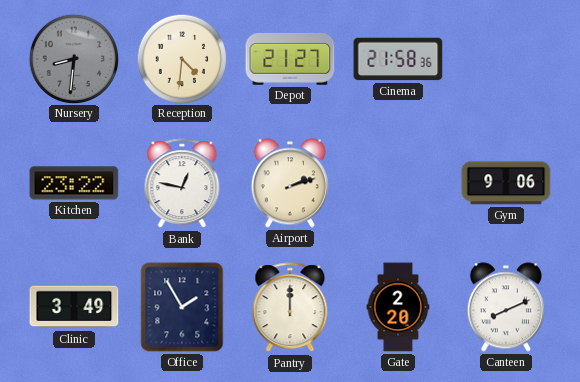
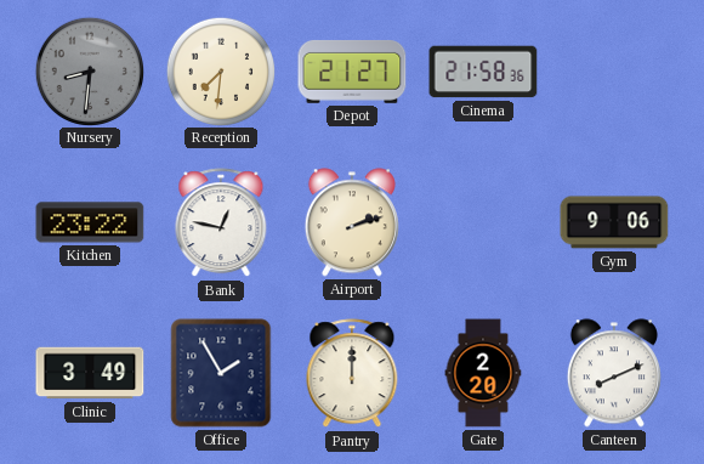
Reception: 4:31 -> 7:31
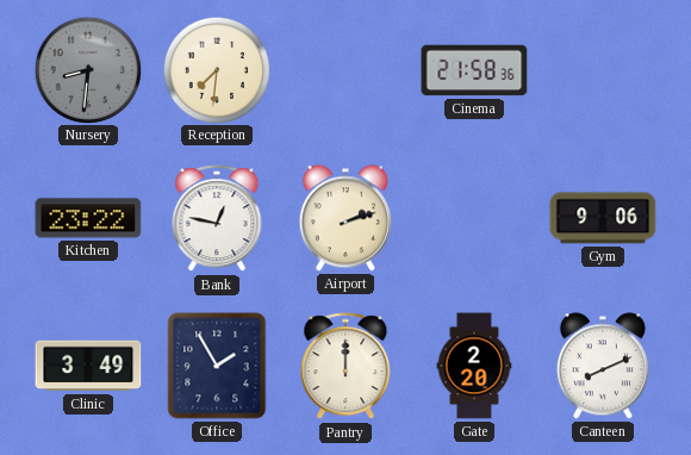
Depot: 21:27 -> none
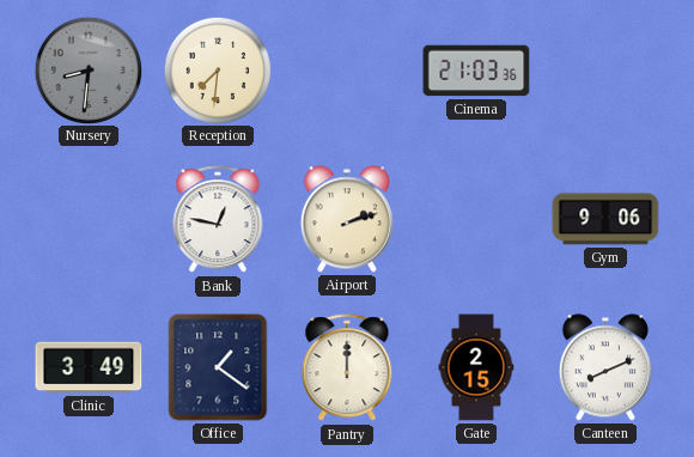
Cinema: 21:58 -> 21:03
Kitchen: 23:22 -> none
Office: 1:55 -> 1:21
Gate: 2:20 -> 2:15
